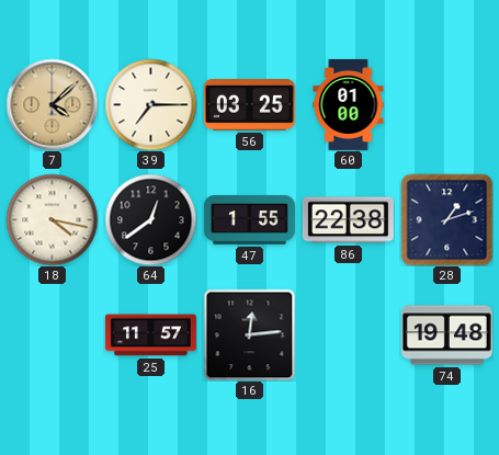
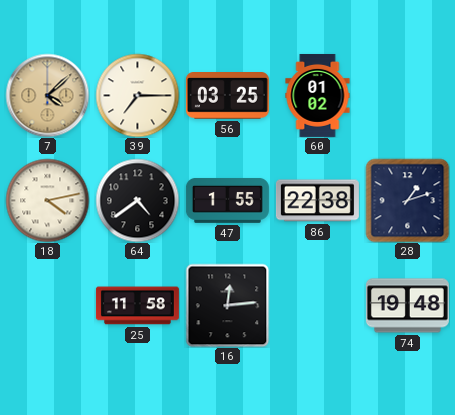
60: 01:00 -> 01:02
18: 4:17 -> 4:13
64: 12:39 -> 4:39
25: 11:57 -> 11:58
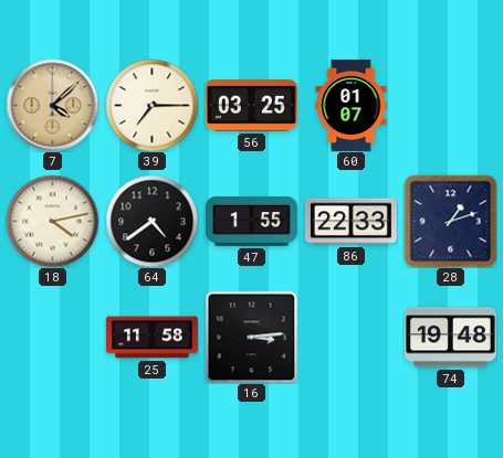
60: 01:02 -> 01:07
86: 22:38 -> 22:33
16: 12:14 -> 3:14
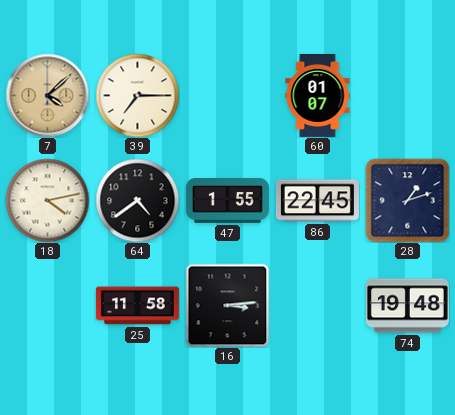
56: 03:25 -> none
86: 22:33 -> 22:45
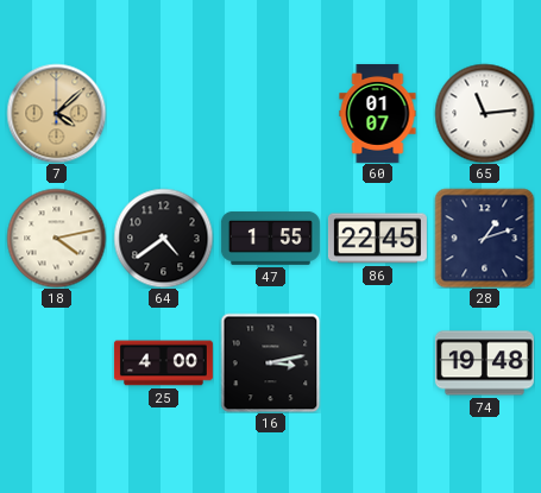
39: 7:15 -> none
65: none -> 11:14
25: 11:58 -> 4:00
16: 3:14 -> 3:13
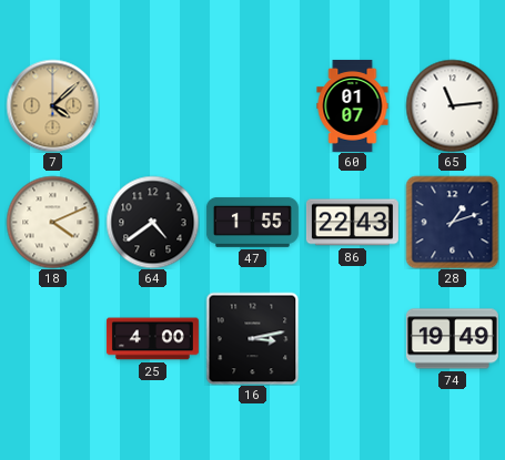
18: 4:13 -> 4:11
86: 22:45 -> 22:43
74: 19:48 -> 19:49
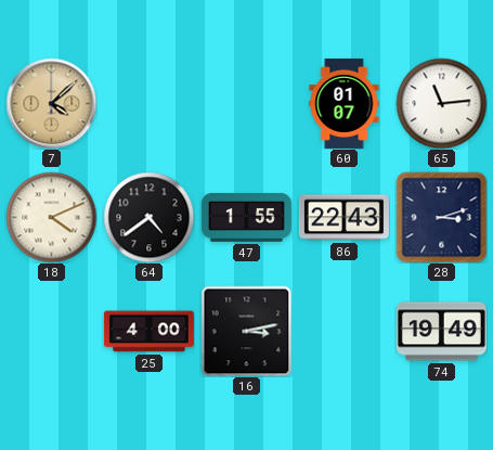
28: 1:12 -> 3:12
